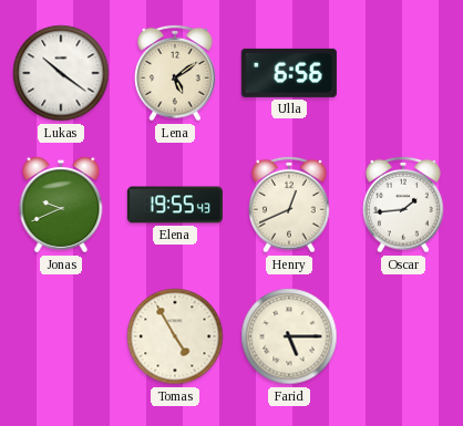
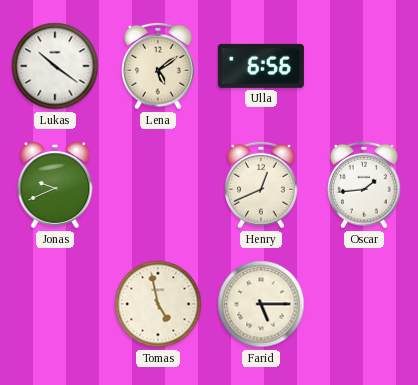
Elena: 19:55 -> none
Tomas: 4:55 -> 4:58
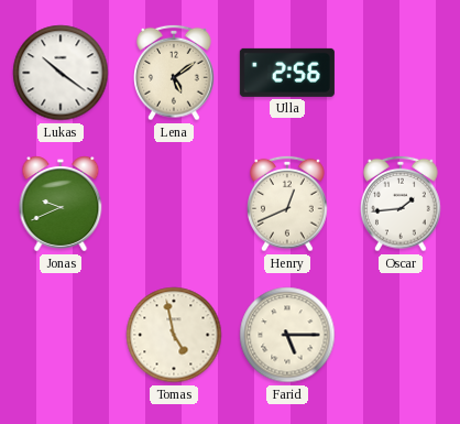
Ulla: 6:56 -> 2:56
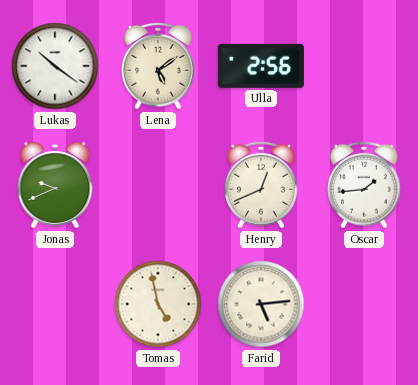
Farid: 5:15 -> 5:14
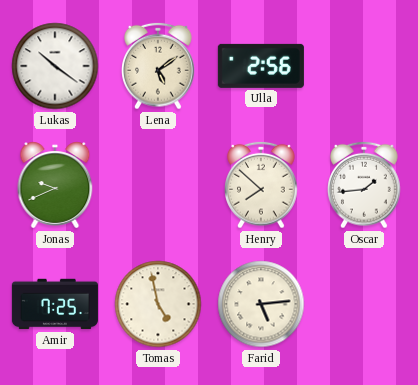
Henry: 12:41 -> 7:52
Amir: none -> 7:25
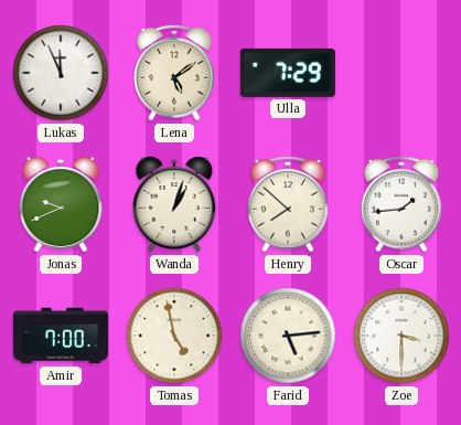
Lukas: 10:21 -> 11:56
Ulla: 2:56 -> 7:29
Wanda: none -> 1:03
Amir: 7:25 -> 7:00
Zoe: none -> 3:30
